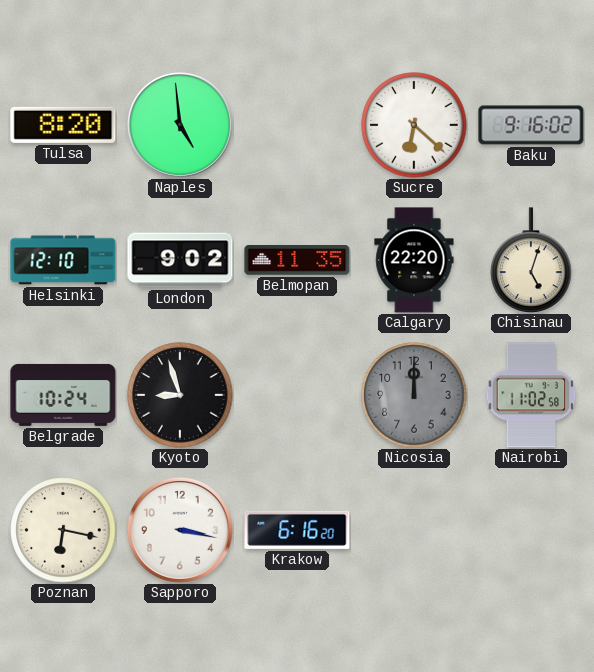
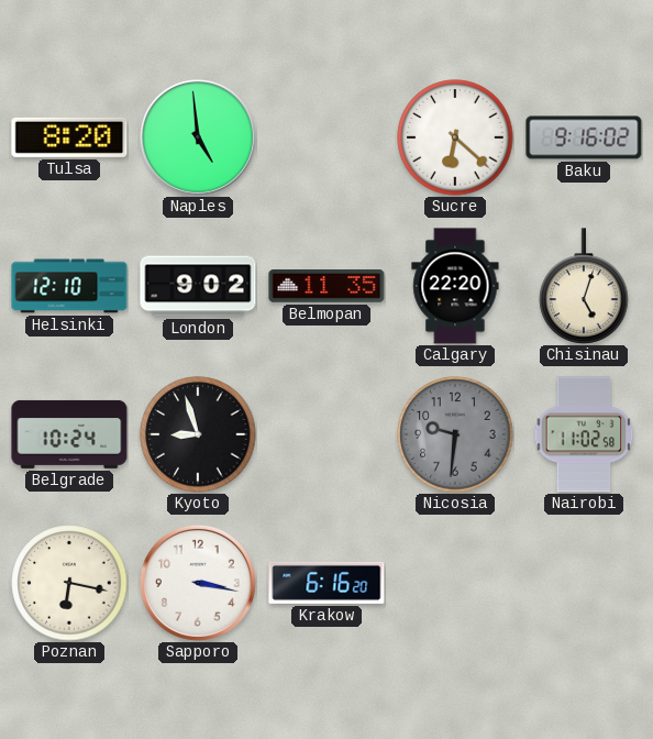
Nicosia: 12:00 -> 9:31
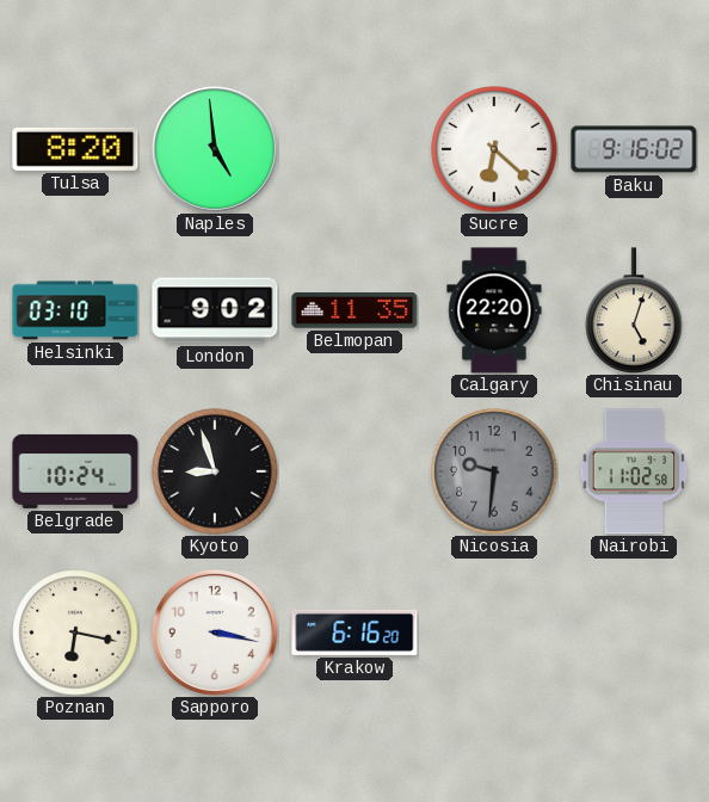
Helsinki: 12:10 -> 03:10
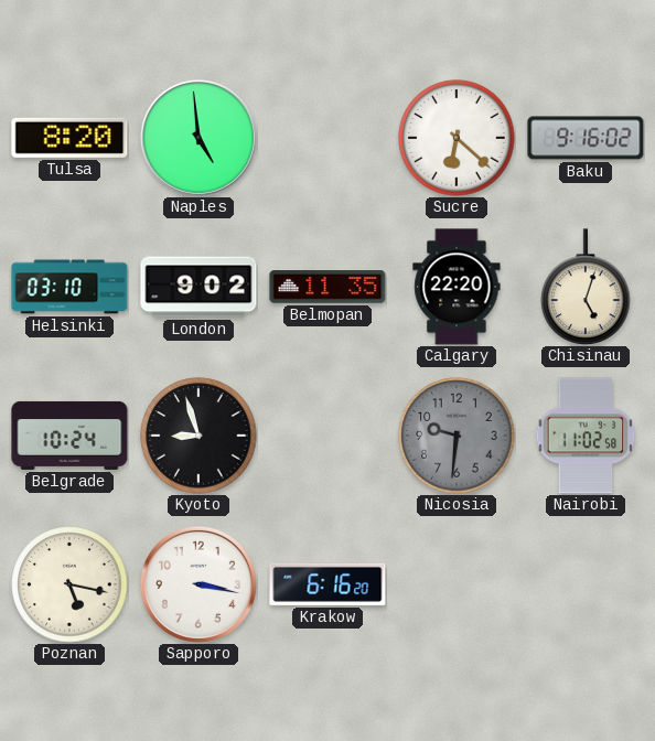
Poznan: 6:17 -> 5:17
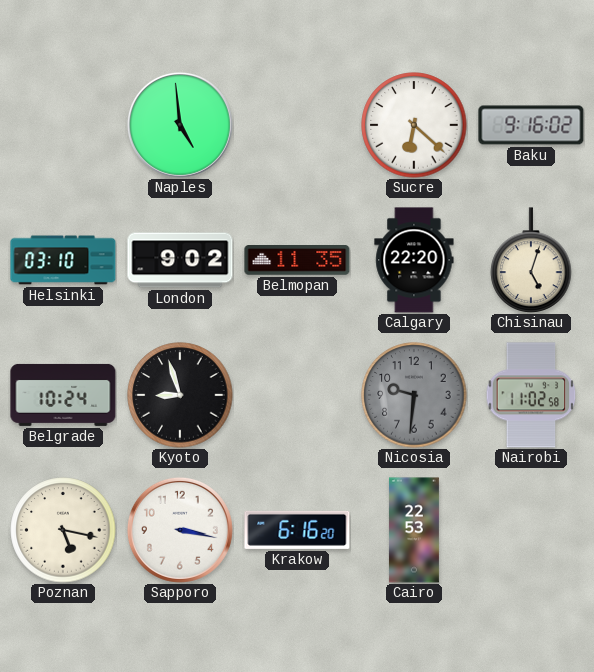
Tulsa: 8:20 -> none
Cairo: none -> 22:53
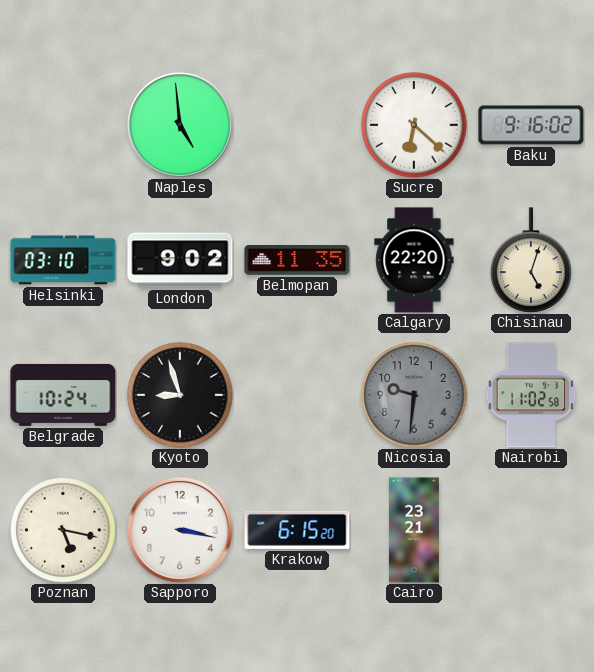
Krakow: 6:16 -> 6:15
Cairo: 22:53 -> 23:21
